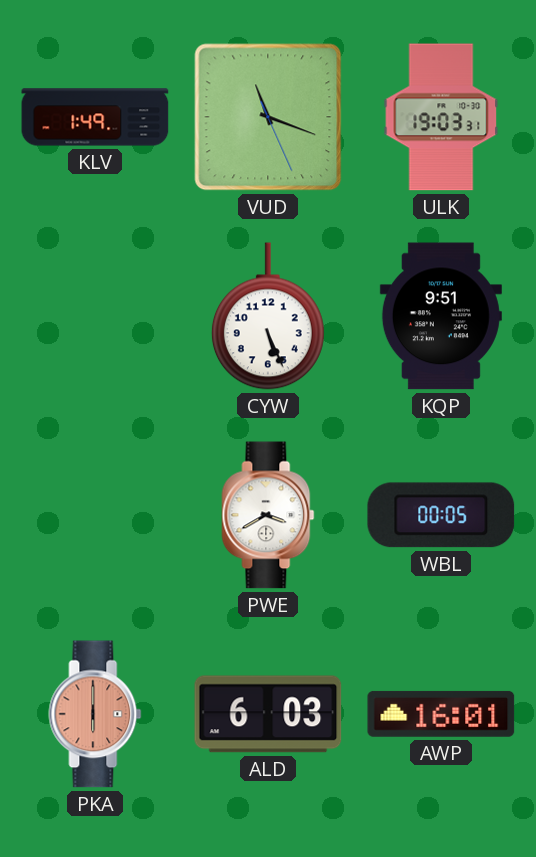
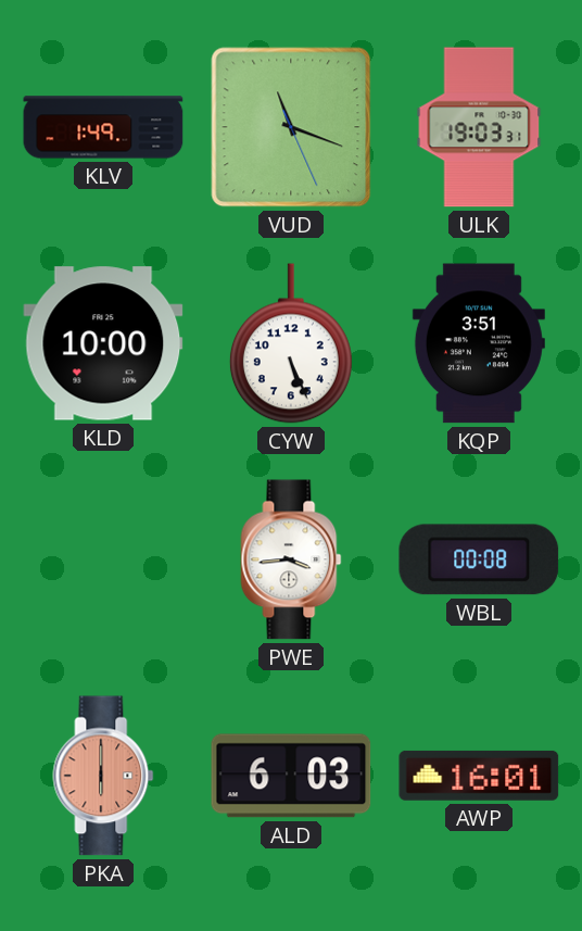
KLD: none -> 10:00
KQP: 9:51 -> 3:51
PWE: 3:40 -> 3:44
WBL: 00:05 -> 00:08
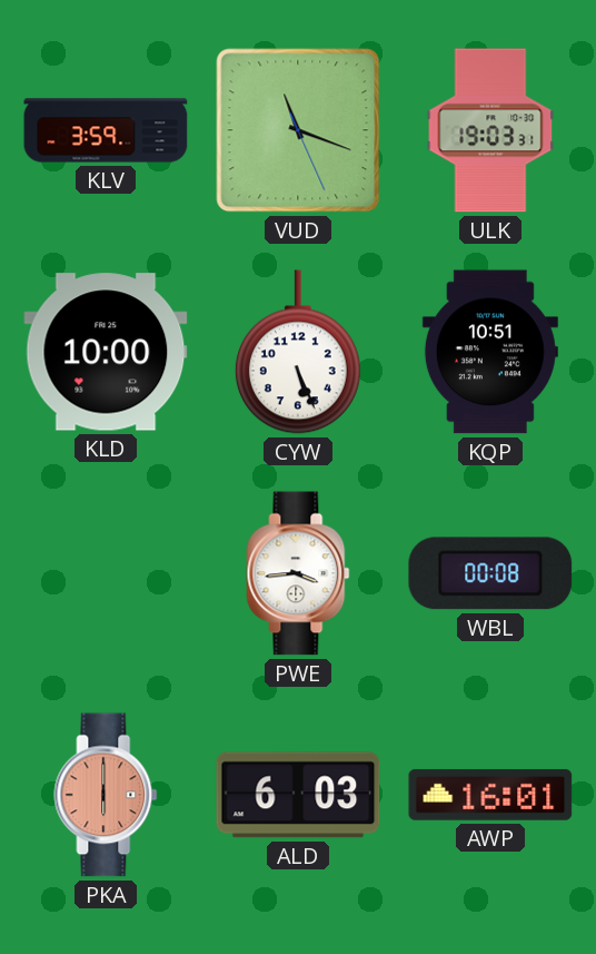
KLV: 1:49 -> 3:59
KQP: 3:51 -> 10:51
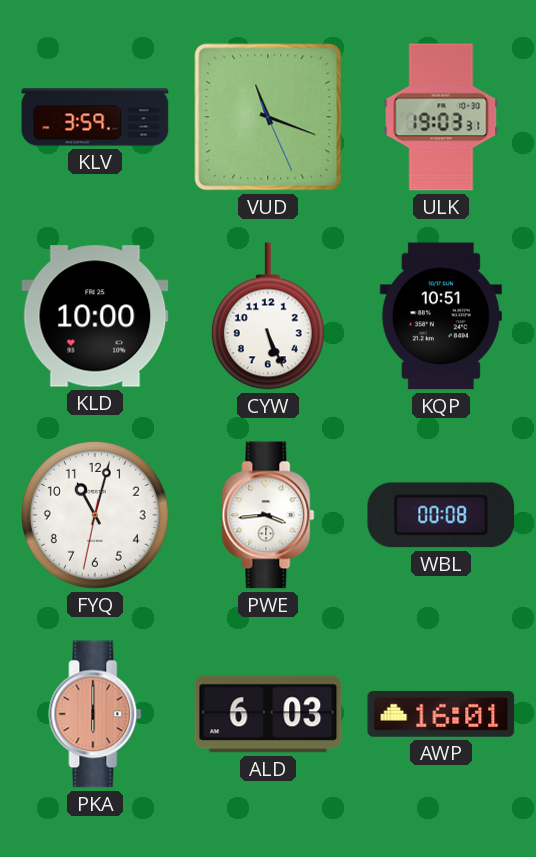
FYQ: none -> 11:02
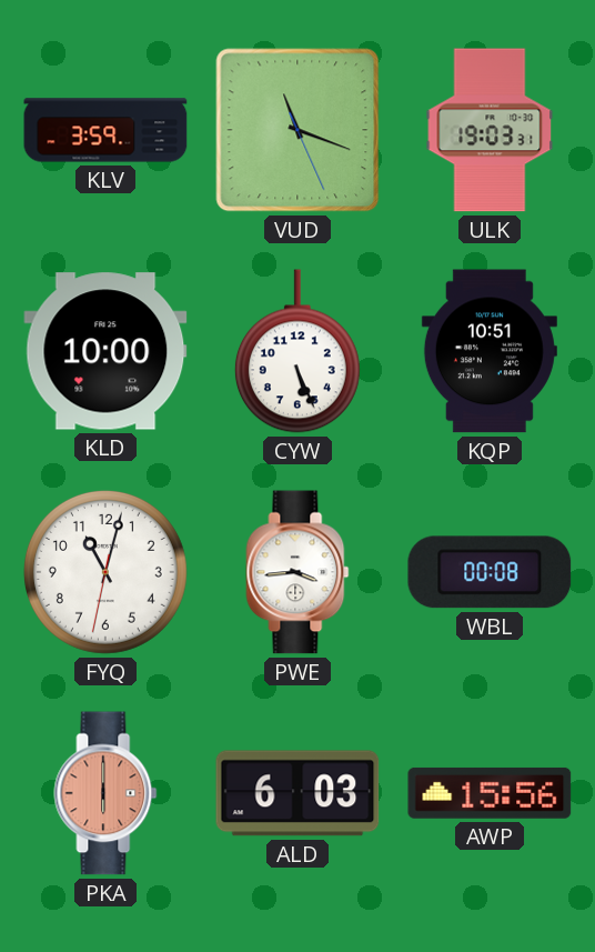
AWP: 16:01 -> 15:56
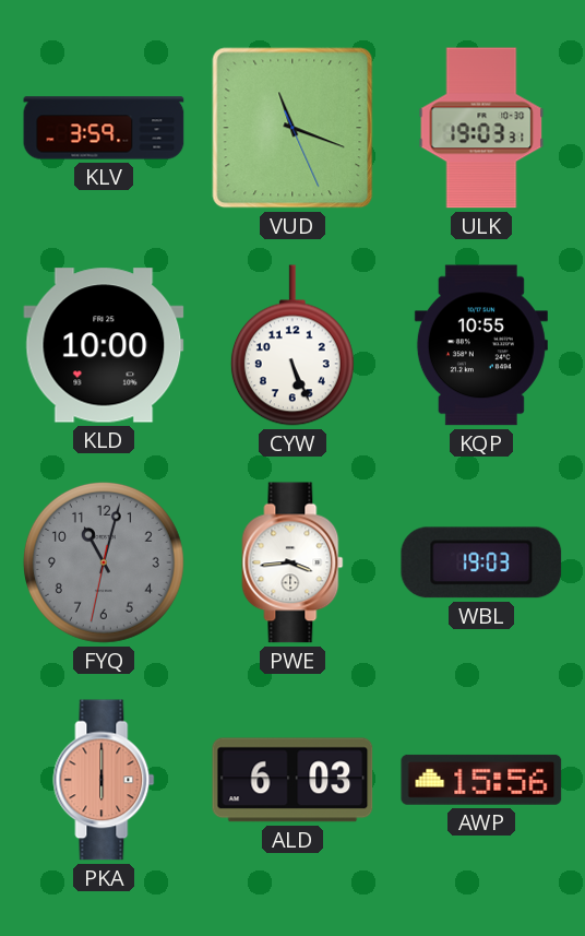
KQP: 10:51 -> 10:55
FYQ dial: white -> grey
WBL: 00:08 -> 19:03
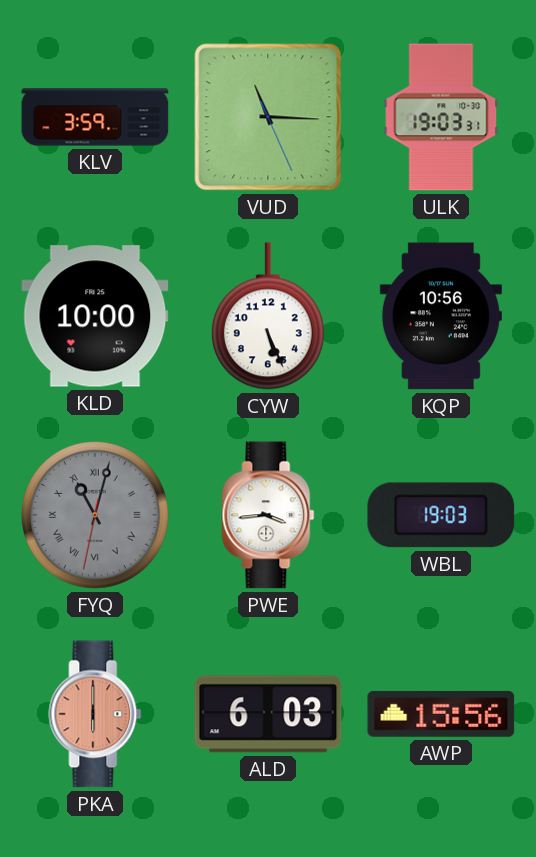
VUD: 11:18 -> 11:15
KQP: 10:55 -> 10:56
FYQ numerals: Arabic -> Roman
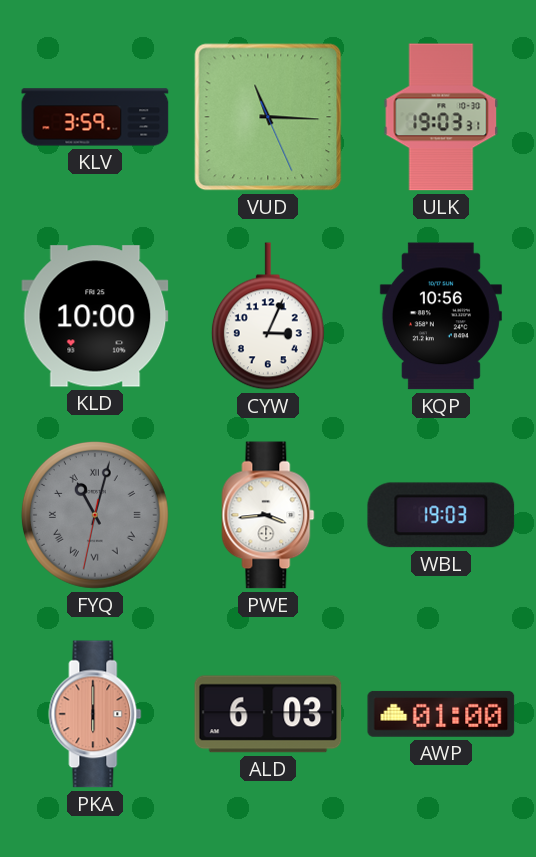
CYW: 5:26 -> 3:04
AWP: 15:56 -> 01:00
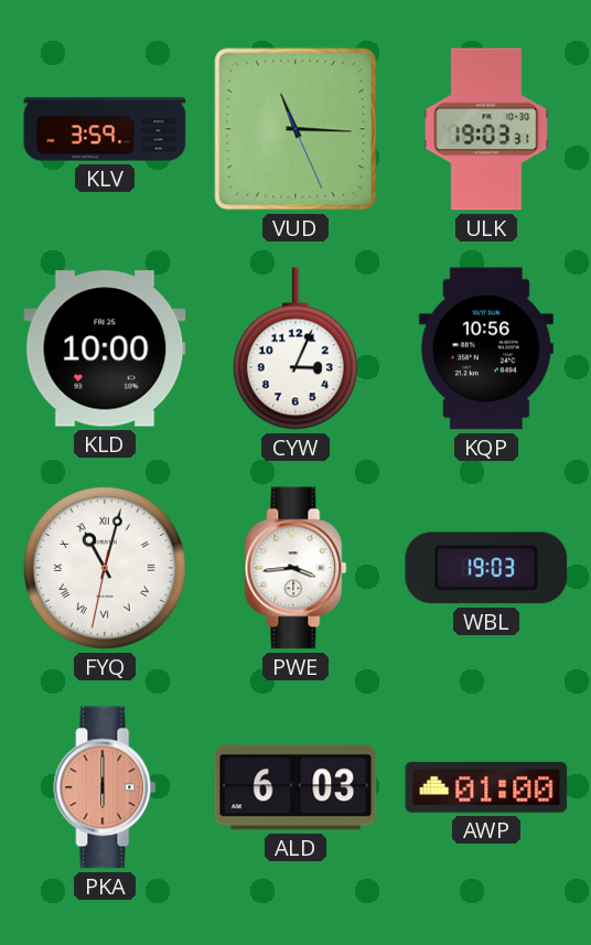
FYQ dial: grey -> white
